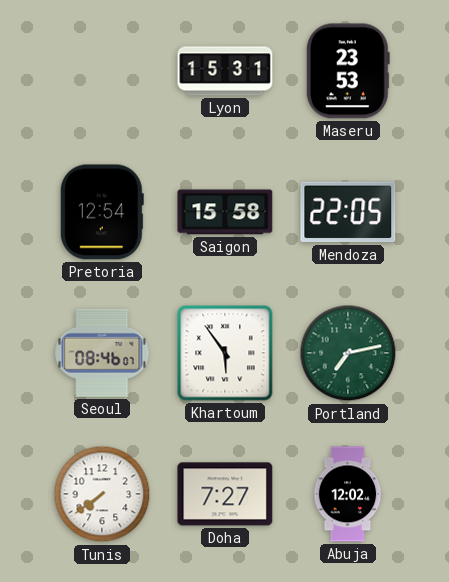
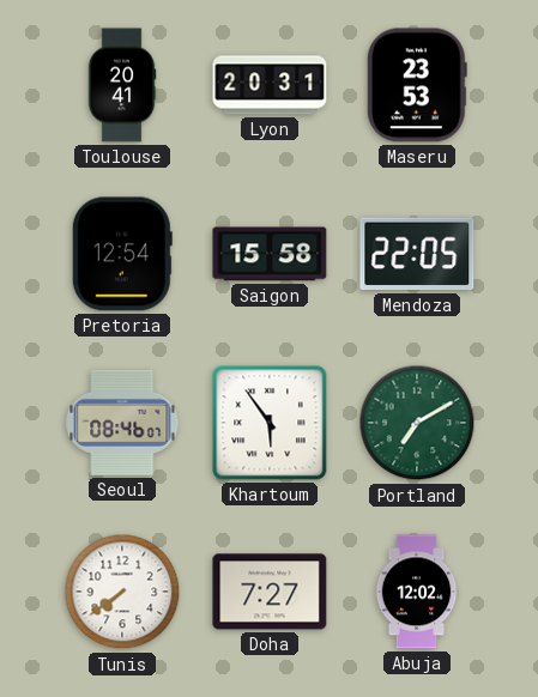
Toulouse: none -> 20:41
Lyon: 15:31 -> 20:31
Portland: 7:13 -> 7:10
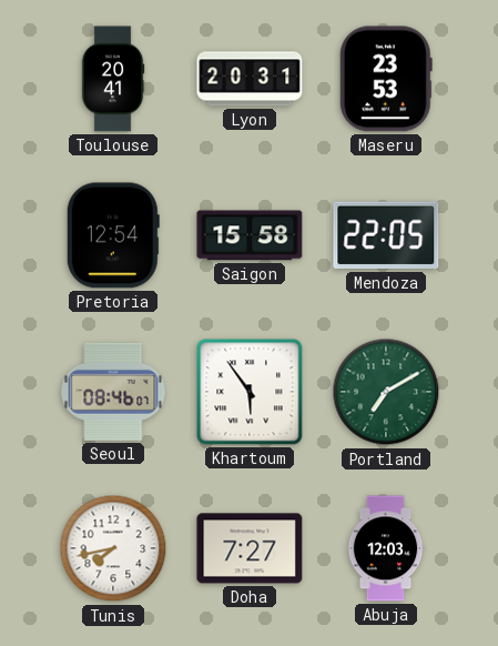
Tunis: 7:39 -> 7:43
Abuja: 12:02 -> 12:03
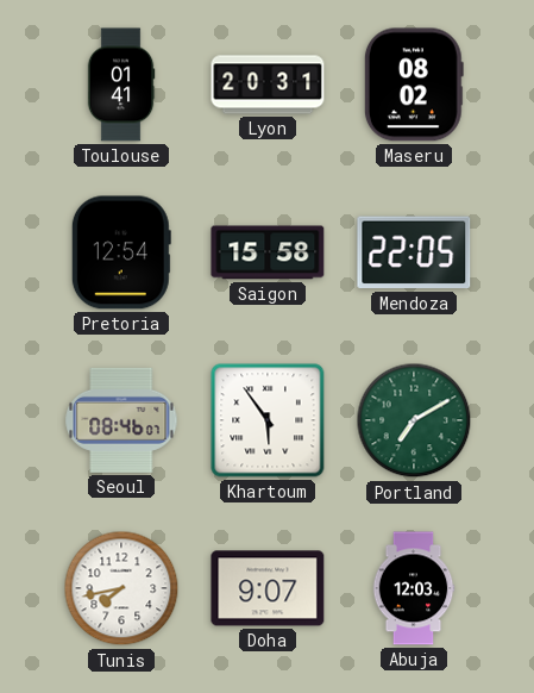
Toulouse: 20:41 -> 01:41
Maseru: 23:53 -> 08:02
Doha: 7:27 -> 9:07
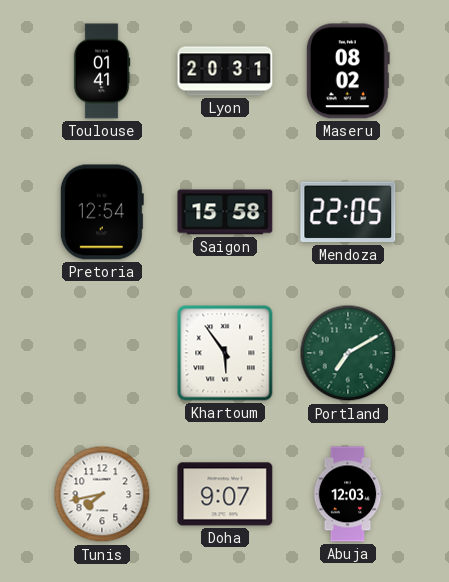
Seoul: 08:46 -> none
